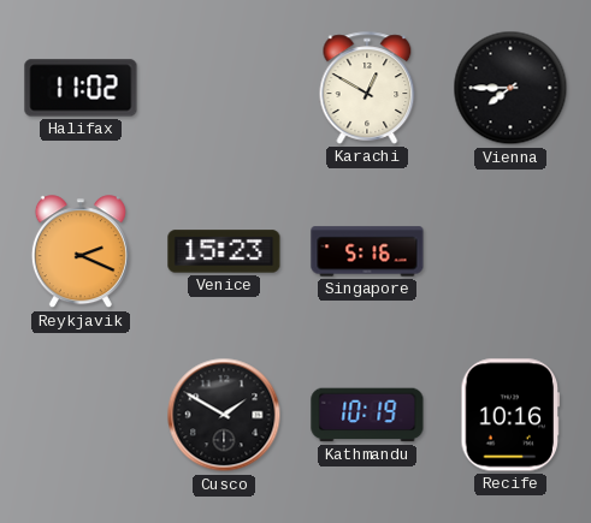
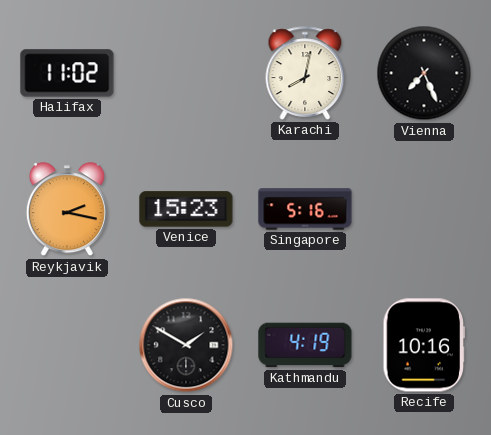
Karachi: 12:50 -> 8:02
Vienna: 7:45 -> 7:26
Reykjavik: 2:19 -> 2:17
Kathmandu: 10:19 -> 4:19
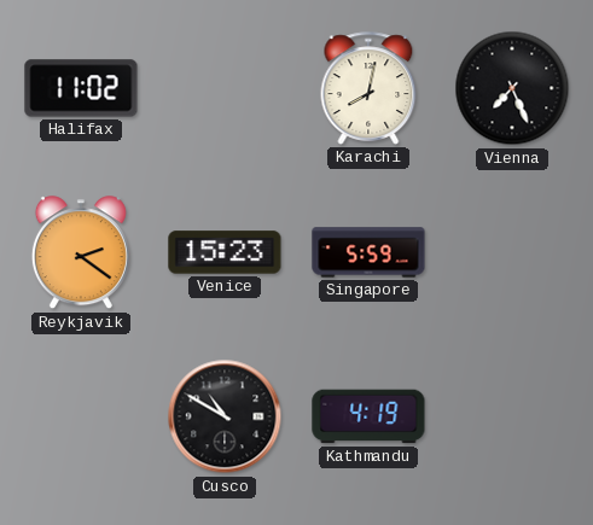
Reykjavik: 2:17 -> 2:21
Singapore: 5:16 -> 5:59
Cusco: 1:50 -> 10:50
Recife: 10:16 -> none
